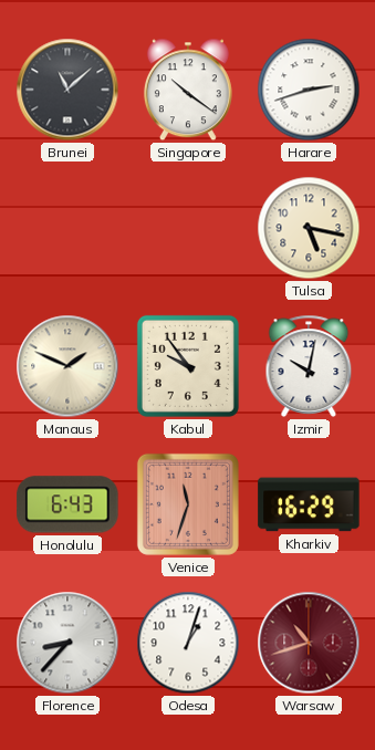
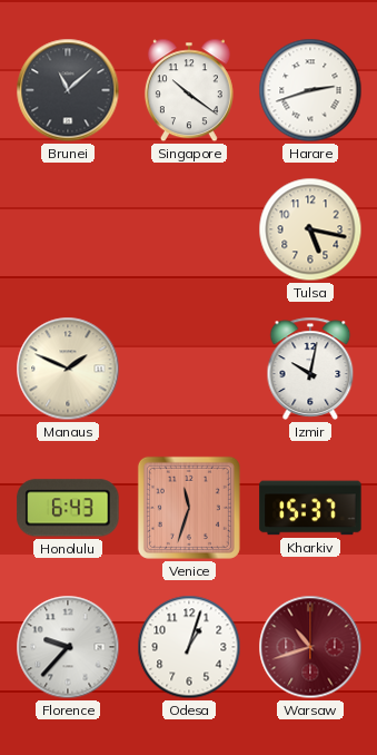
Kabul: 9:54 -> none
Kharkiv: 16:29 -> 15:37
Florence: 8:37 -> 9:37
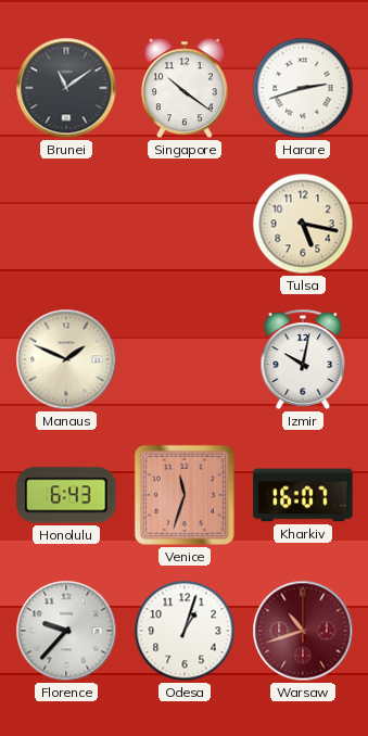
Brunei: 11:08 -> 11:09
Kharkiv: 15:37 -> 16:07
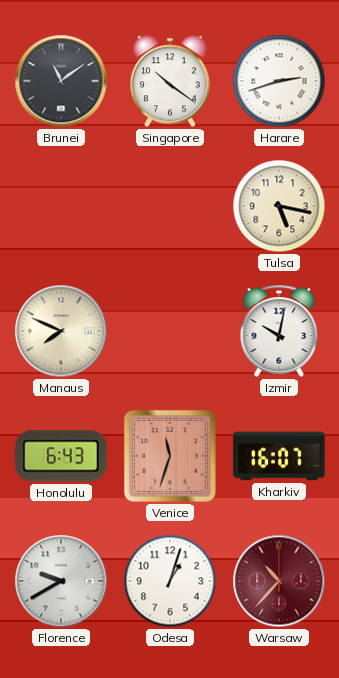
Manaus: 1:49 -> 7:49
Florence: 9:37 -> 9:40
Warsaw: 10:42 -> 10:37
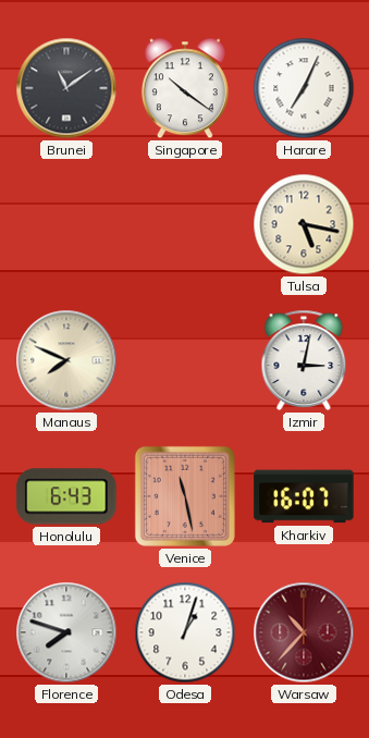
Harare: 2:42 -> 7:04
Izmir: 10:02 -> 3:02
Venice: 11:33 -> 11:28
Florence: 9:40 -> 7:48
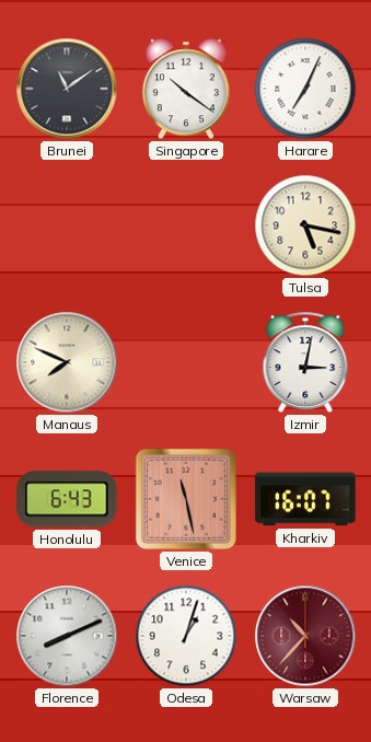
Florence: 7:48 -> 8:11
